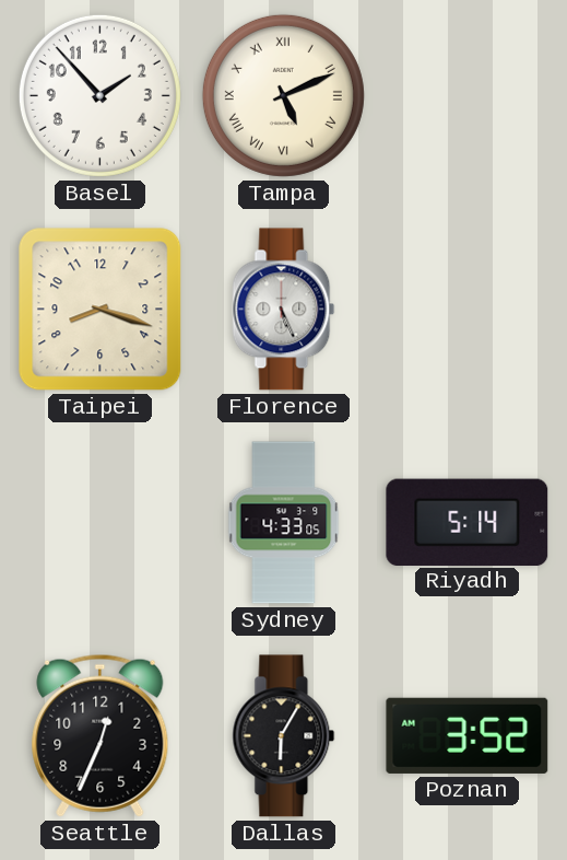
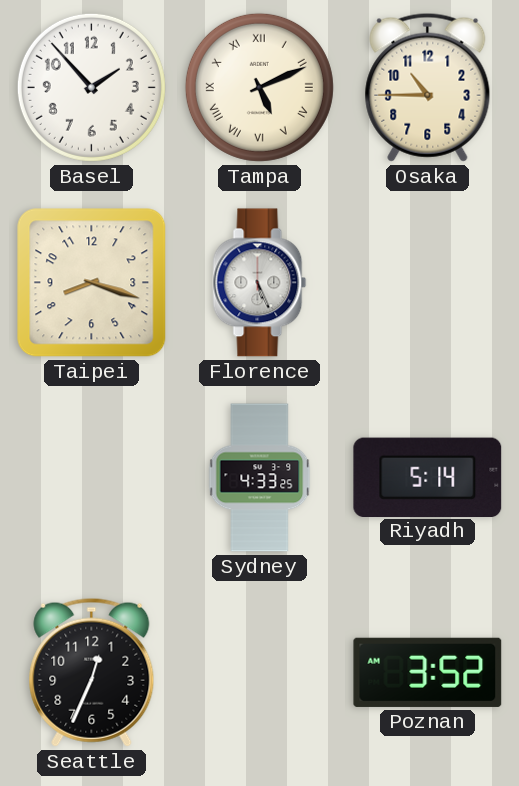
Osaka: none -> 10:45
Sydney: 4:33:05 -> 4:33:25
Dallas: 6:05 -> none
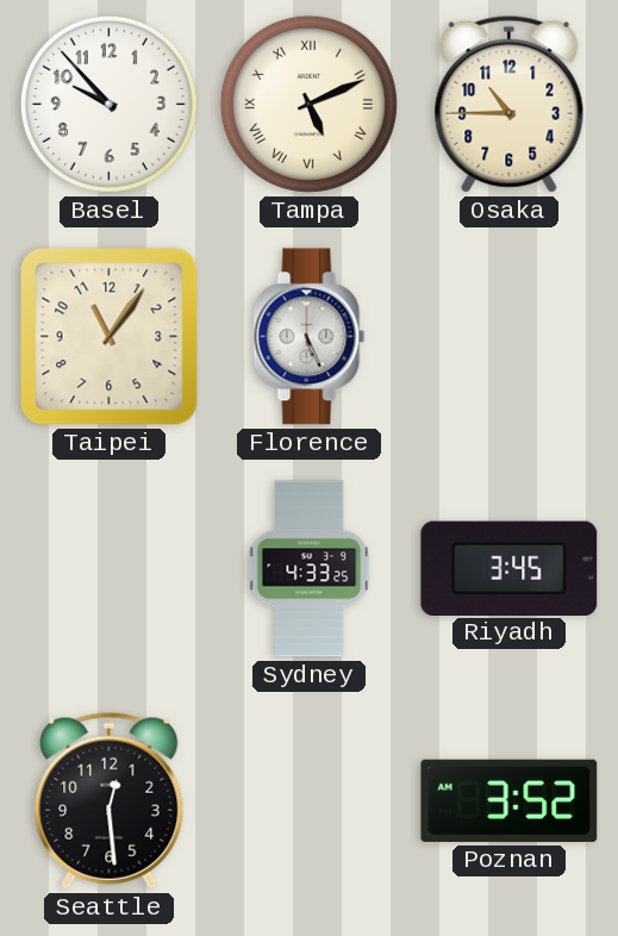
Basel: 1:53 -> 9:53
Taipei: 8:18 -> 11:06
Riyadh: 5:14 -> 3:45
Seattle: 12:34 -> 12:29
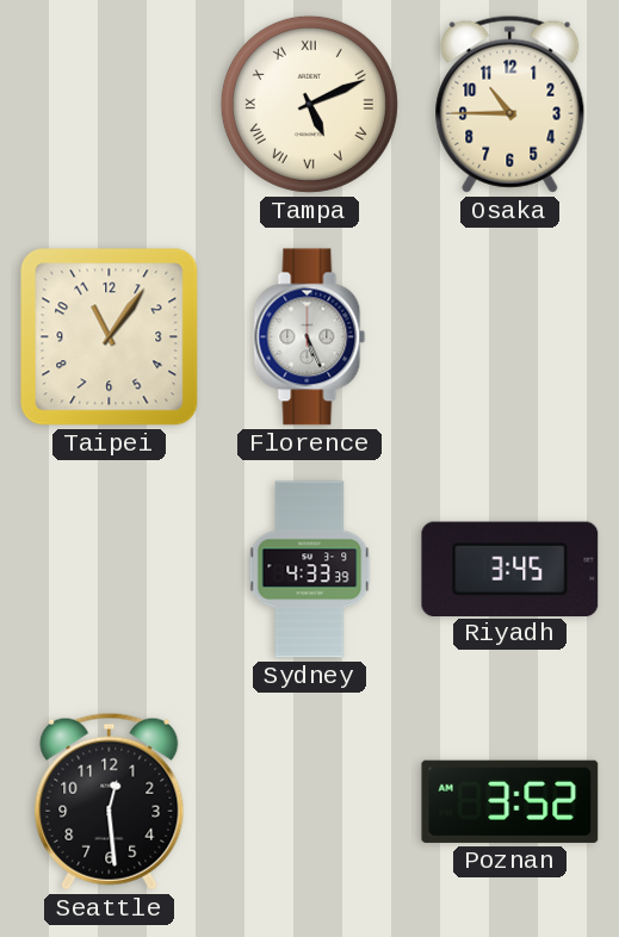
Basel: 9:53 -> none
Sydney: 4:33:25 -> 4:33:39
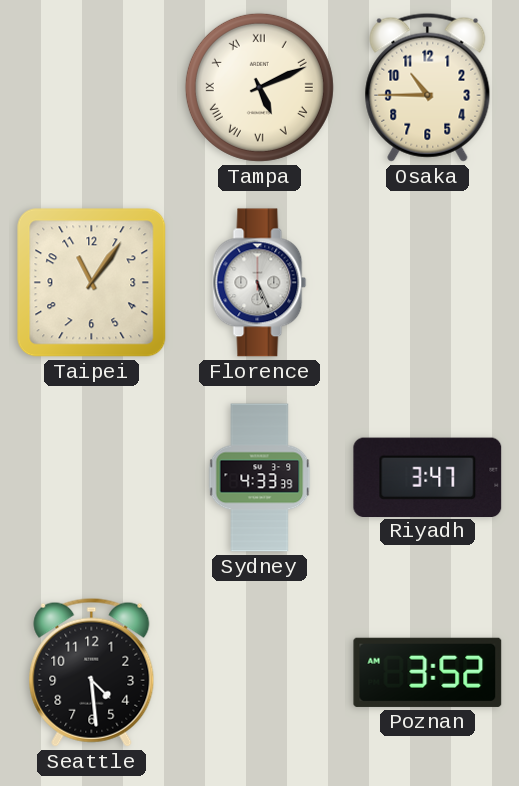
Riyadh: 3:45 -> 3:47
Seattle: 12:29 -> 4:29
